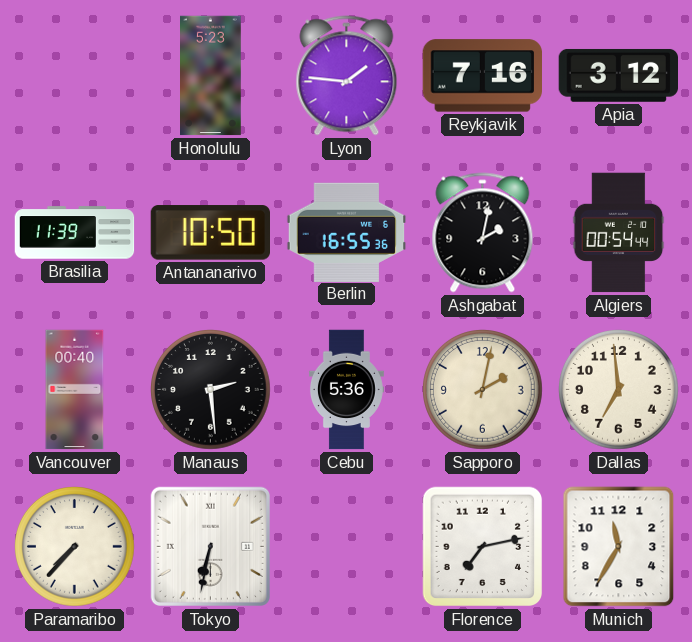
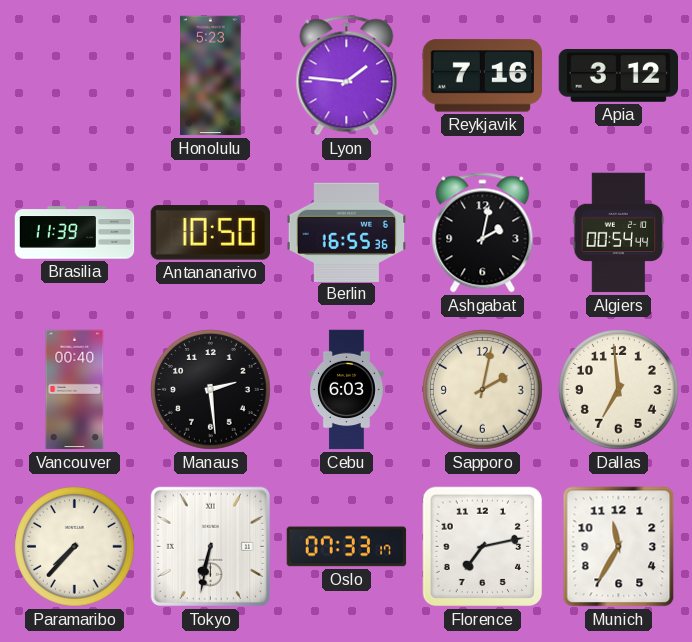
Cebu: 5:36 -> 6:03
Oslo: none -> 07:33
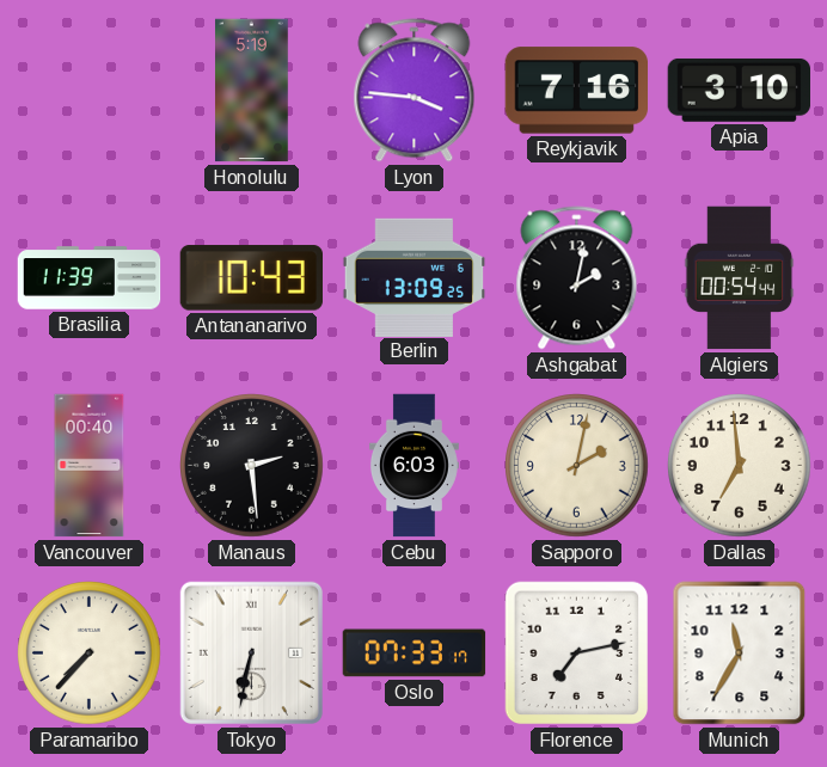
Honolulu: 5:23 -> 5:19
Lyon: 1:46 -> 3:46
Apia: 3:12 -> 3:10
Antananarivo: 10:50 -> 10:43
Berlin: 16:55 -> 13:09
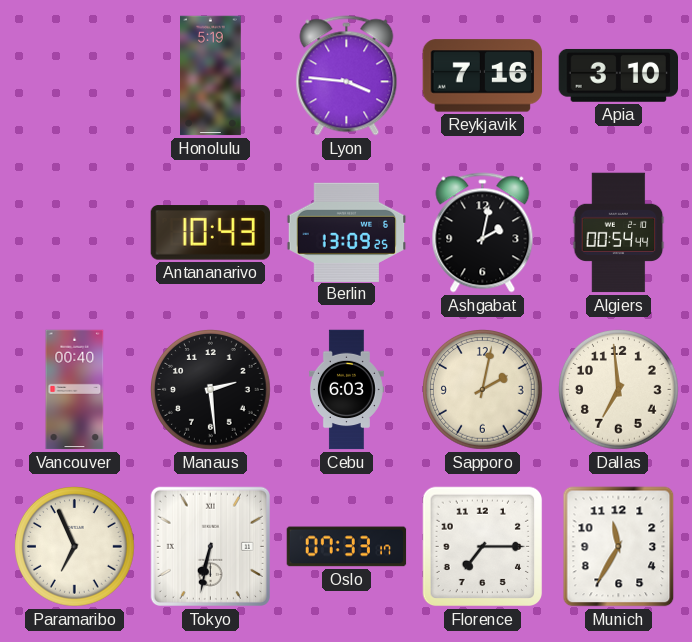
Brasilia: 11:39 -> none
Paramaribo: 7:37 -> 6:56
Florence: 7:13 -> 7:15
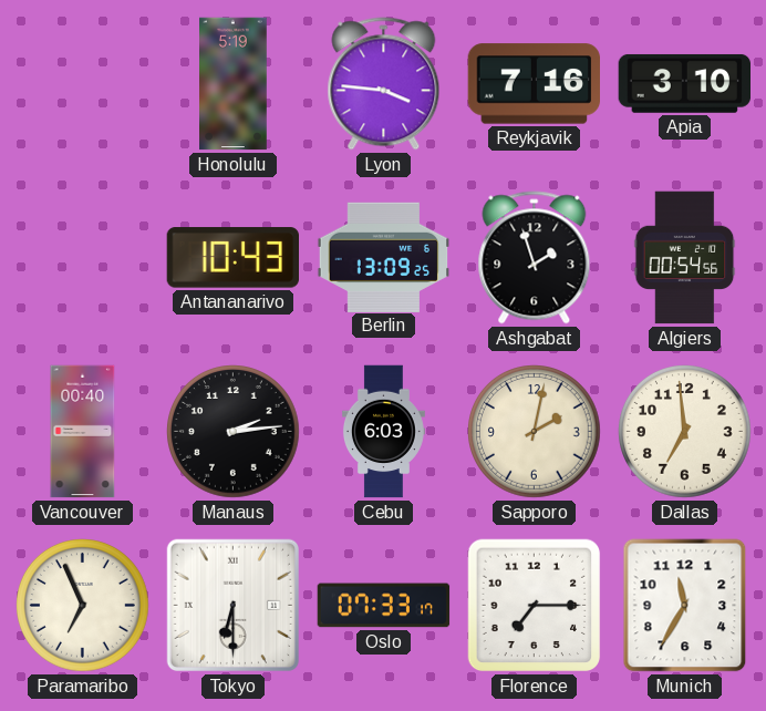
Ashgabat: 2:02 -> 1:57
Algiers: 00:54:44 -> 00:54:56
Manaus: 2:29 -> 2:14
Tokyo: 6:32 -> 6:30
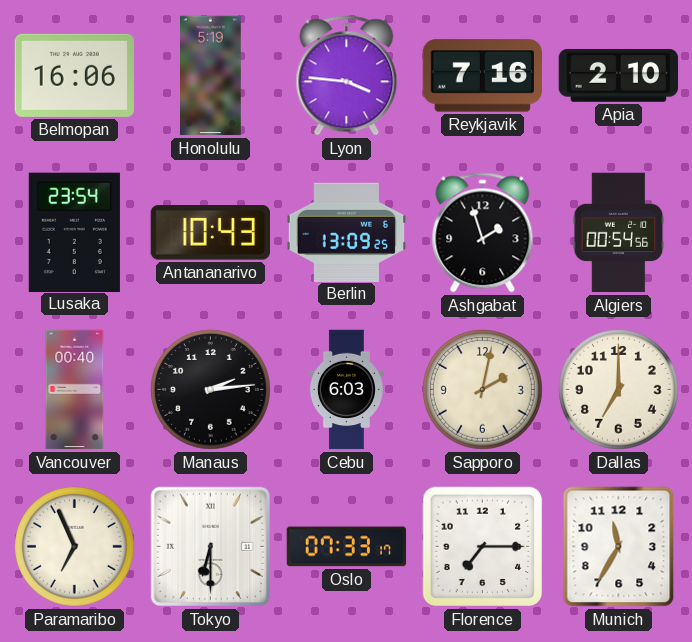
Belmopan: none -> 16:06
Apia: 3:10 -> 2:10
Lusaka: none -> 23:54
Dallas: 6:59 -> 7:00
